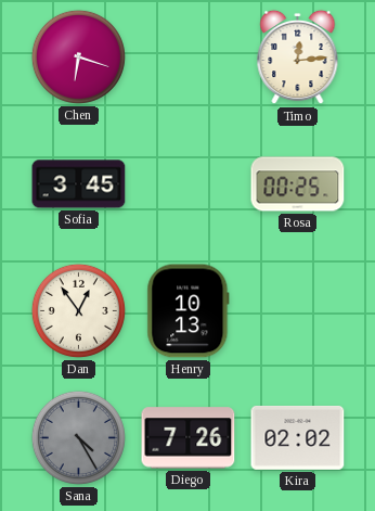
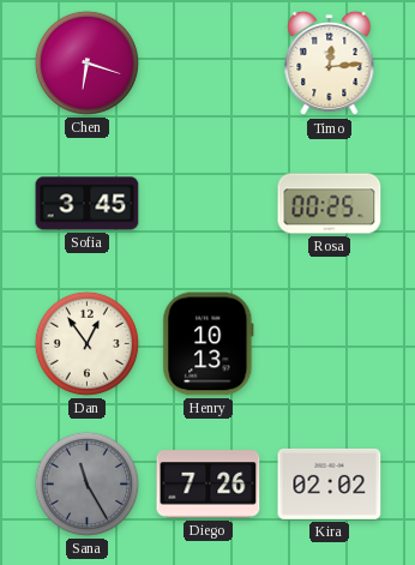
Sana: 4:25 -> 11:25
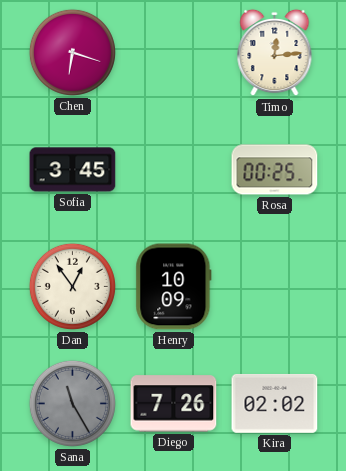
Henry: 10:13 -> 10:09
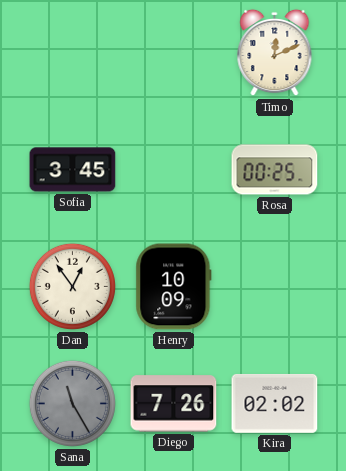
Chen: 6:18 -> none
Timo: 12:14 -> 12:11
